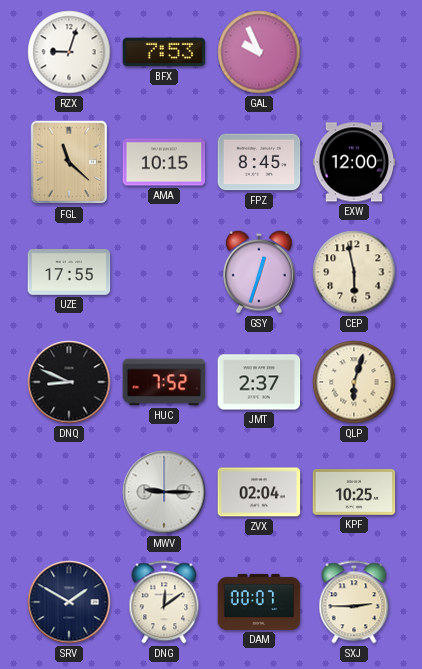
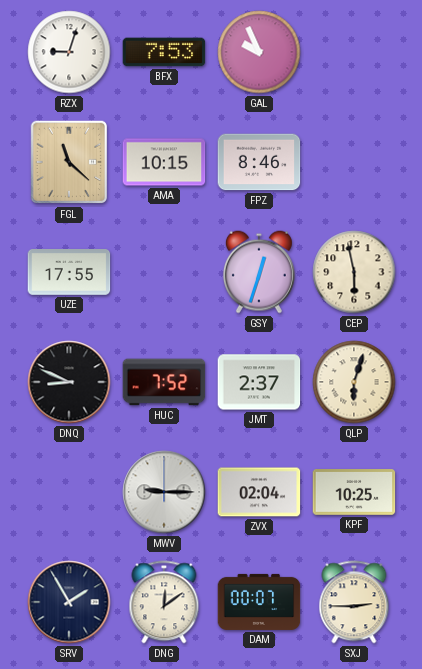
FPZ: 8:45 -> 8:46
EXW: 12:00 -> none
SRV: 1:50 -> 1:55
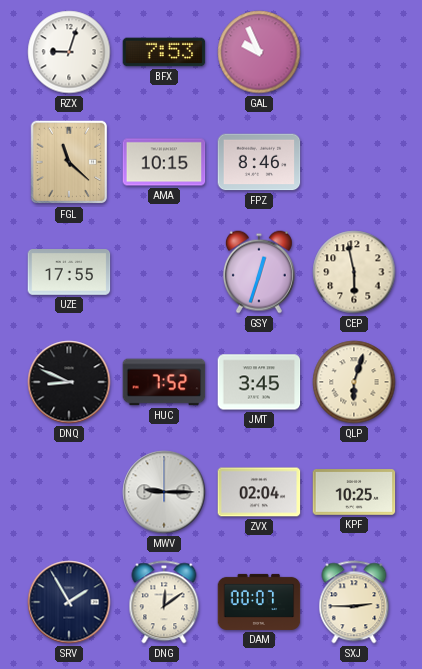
JMT: 2:37 -> 3:45
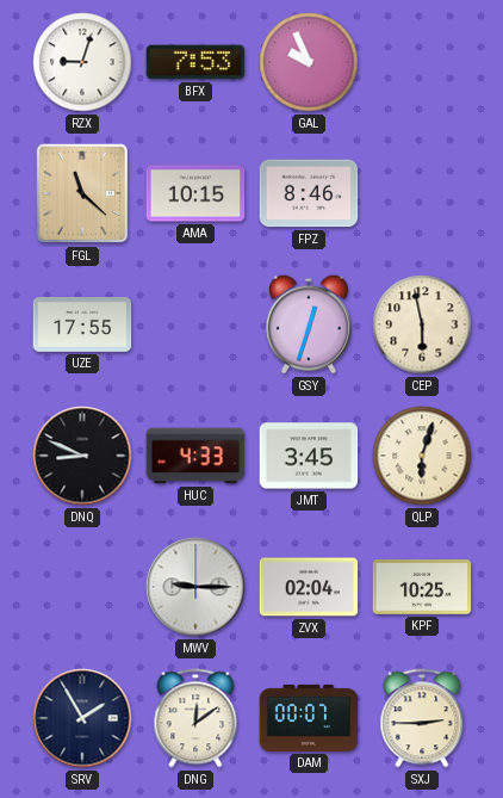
HUC: 7:52 -> 4:33
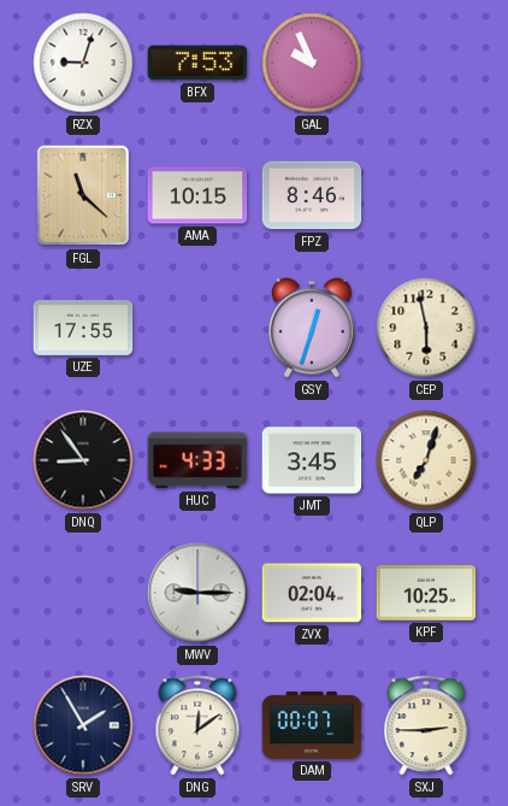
DNQ: 8:49 -> 8:54
QLP: 6:03 -> 7:03
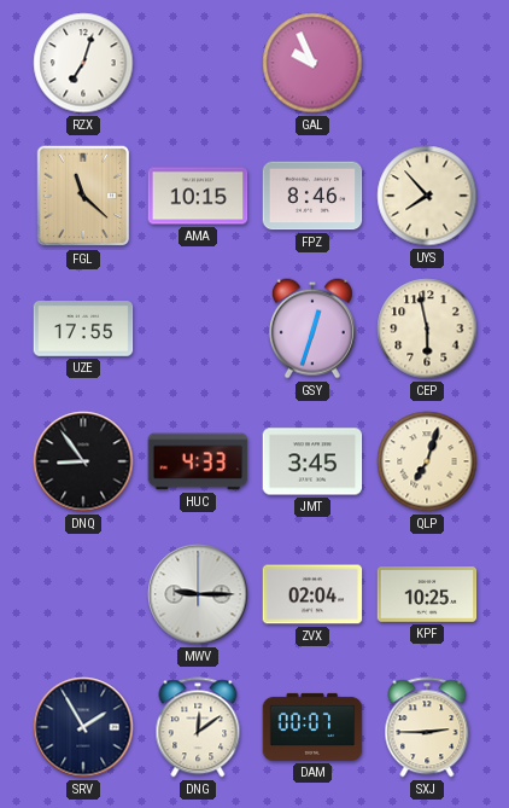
RZX: 9:03 -> 7:03
BFX: 7:53 -> none
UYS: none -> 7:53
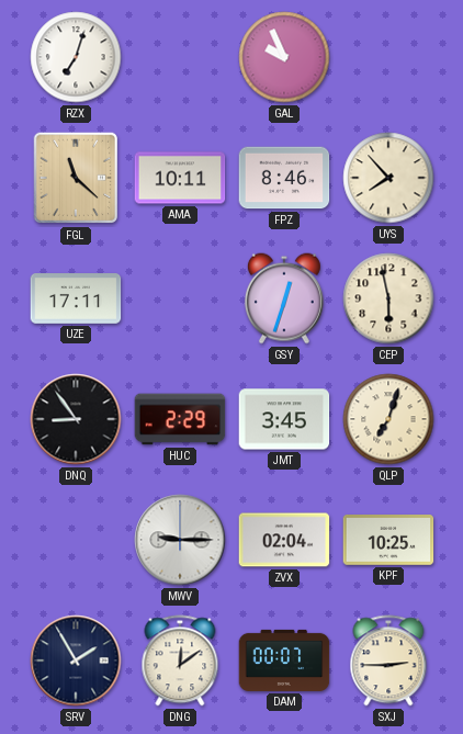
AMA: 10:15 -> 10:11
UZE: 17:55 -> 17:11
HUC: 4:33 -> 2:29
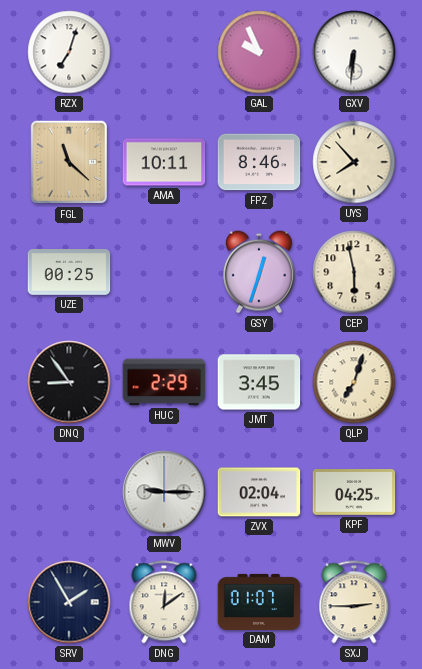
GXV: none -> 6:31
UZE: 17:11 -> 00:25
KPF: 10:25 -> 04:25
DAM: 00:07 -> 01:07
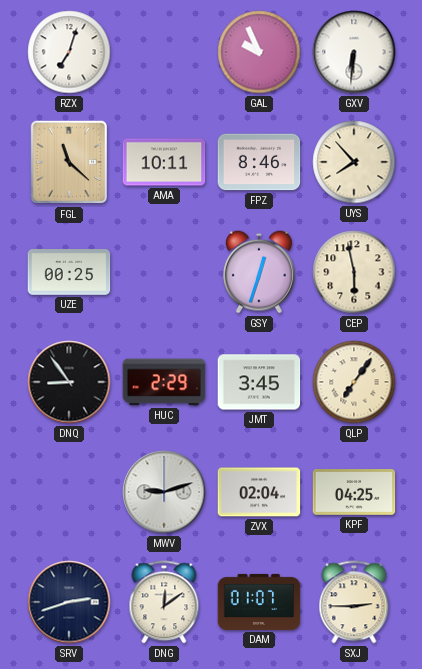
QLP: 7:03 -> 7:06
MWV: 9:15 -> 9:12
SRV: 1:55 -> 2:42
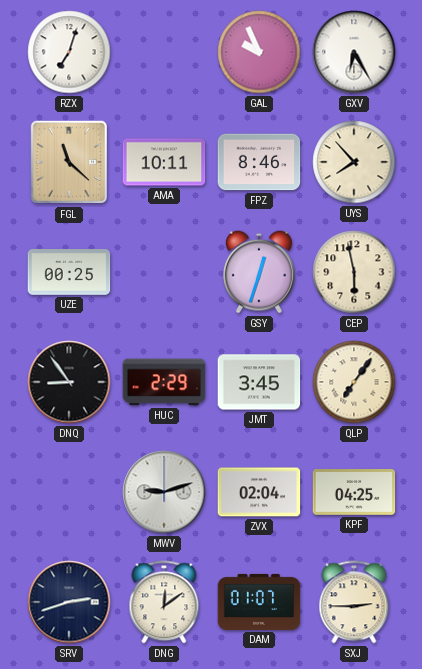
GXV: 6:31 -> 6:25
